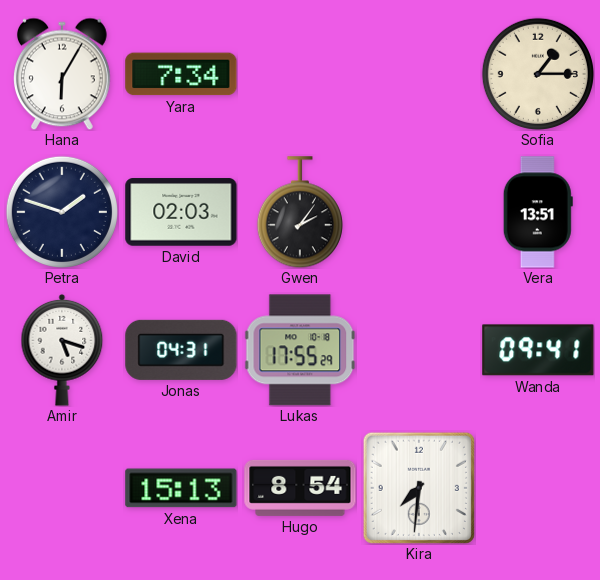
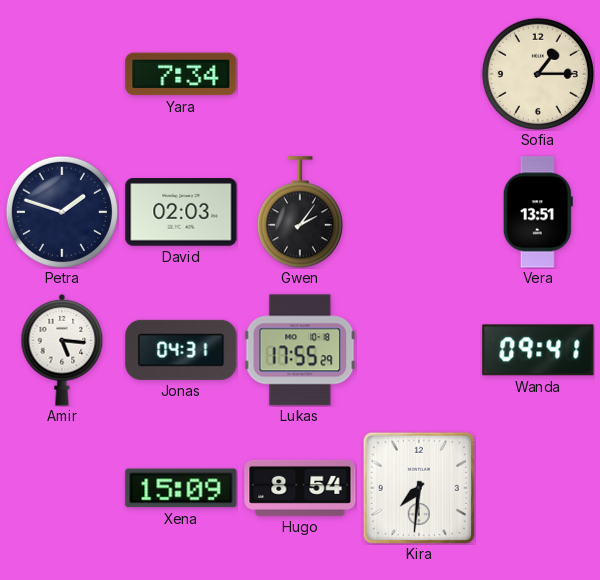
Hana: 6:05 -> none
Amir: 5:18 -> 5:16
Xena: 15:13 -> 15:09
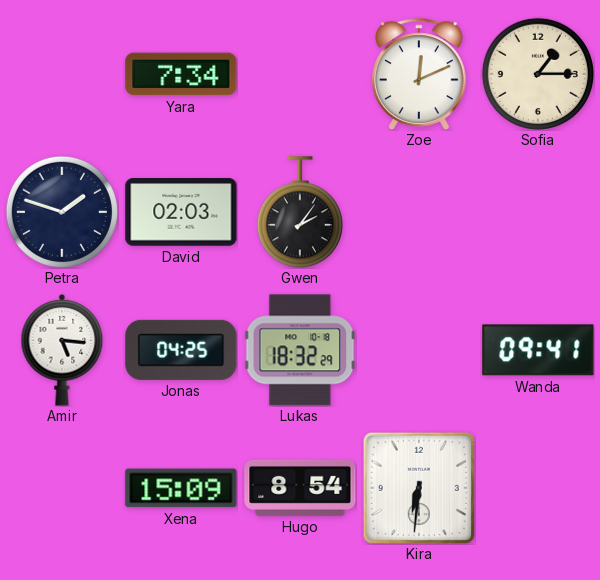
Zoe: none -> 12:11
Vera: 13:51 -> none
Jonas: 04:31 -> 04:25
Lukas: 17:55 -> 18:32
Kira: 7:31 -> 6:31
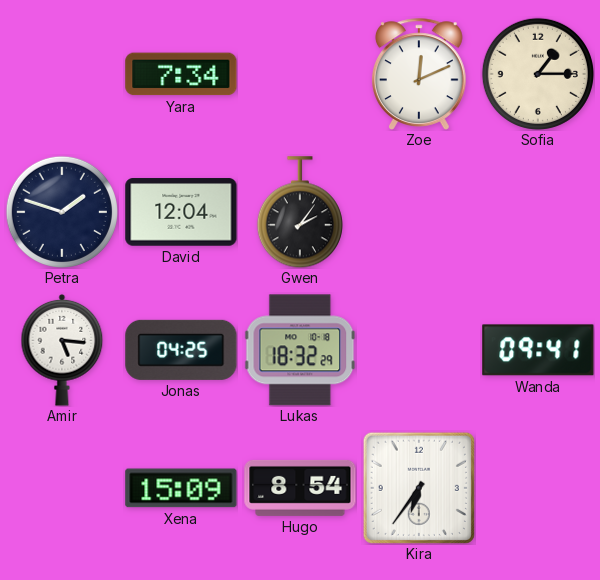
David: 02:03 -> 12:04
Kira: 6:31 -> 6:36
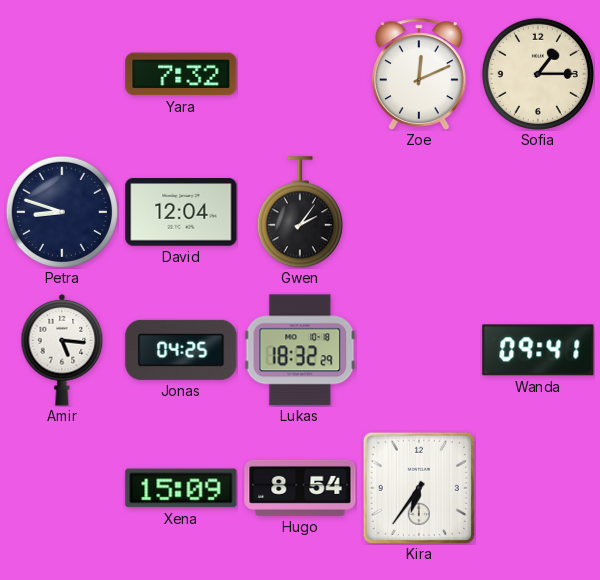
Yara: 7:34 -> 7:32
Petra: 1:48 -> 8:48
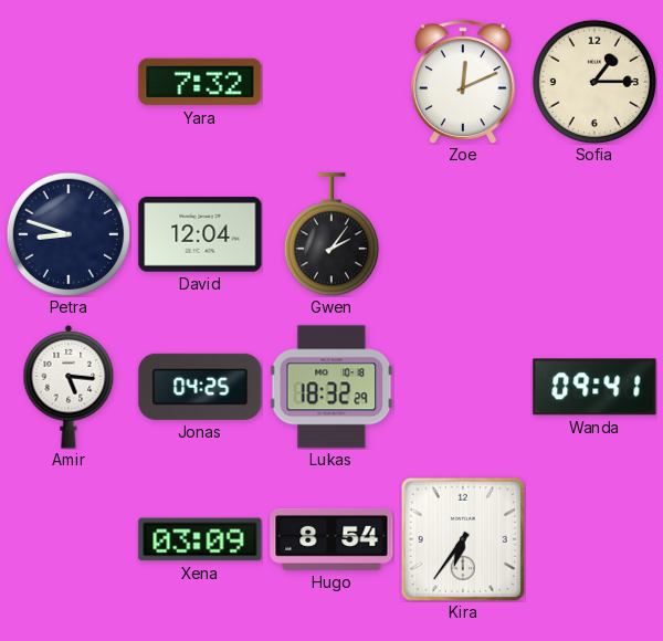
Xena: 15:09 -> 03:09
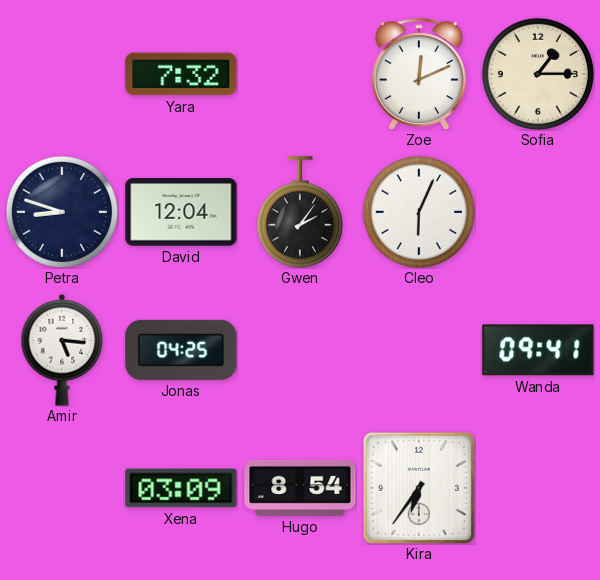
Cleo: none -> 6:04
Lukas: 18:32 -> none
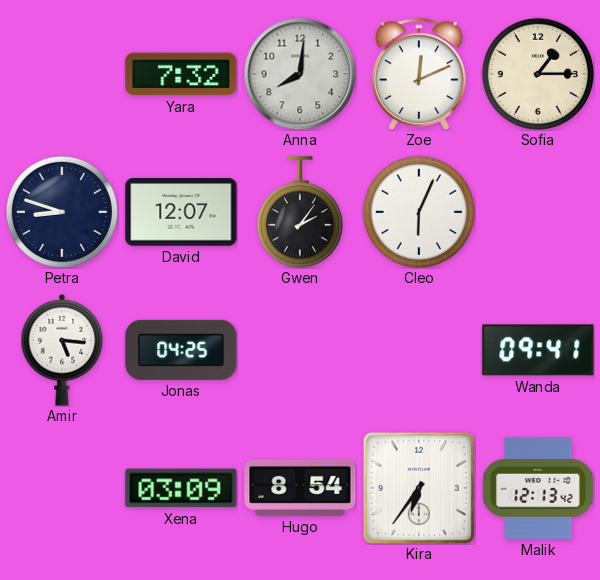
Anna: none -> 8:01
David: 12:04 -> 12:07
Malik: none -> 12:13
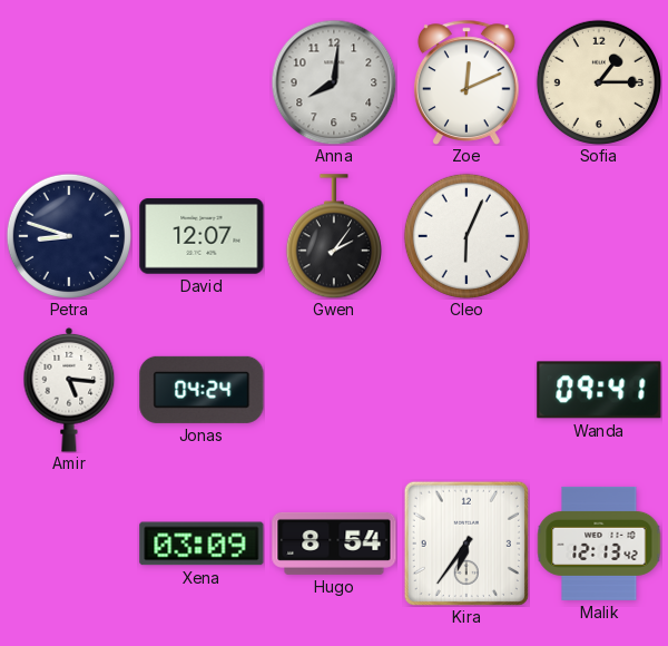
Yara: 7:32 -> none
Jonas: 04:25 -> 04:24
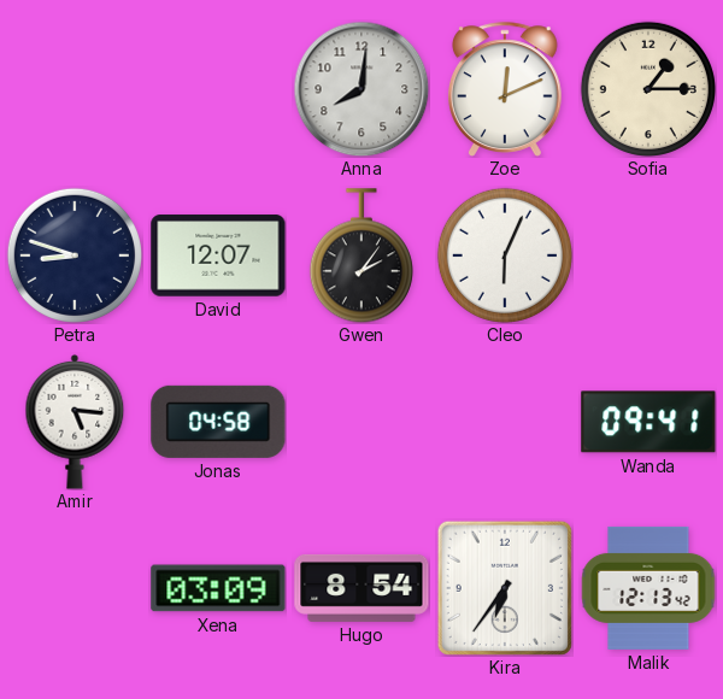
Jonas: 04:24 -> 04:58
